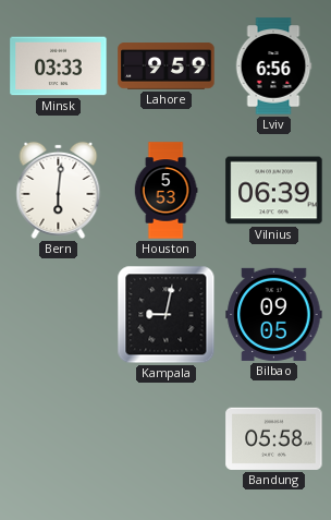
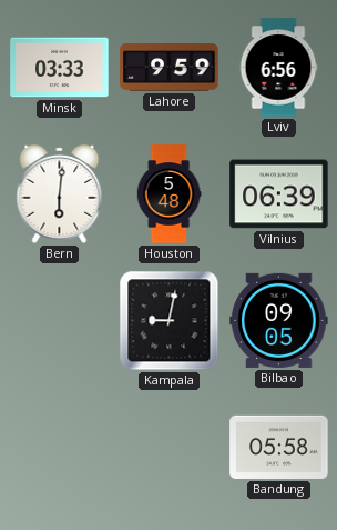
Houston: 5:53 -> 5:48
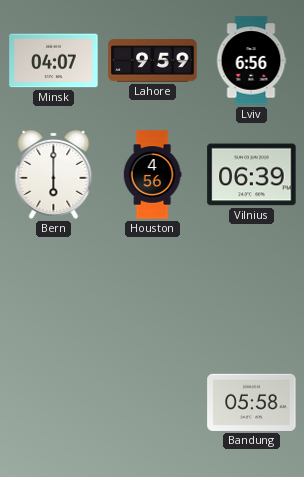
Minsk: 03:33 -> 04:07
Bern: 6:01 -> 6:00
Houston: 5:48 -> 4:56
Kampala: 9:02 -> none
Bilbao: 09:05 -> none
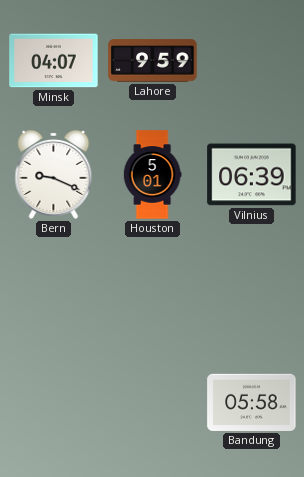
Lviv: 6:56 -> none
Bern: 6:00 -> 9:19
Houston: 4:56 -> 5:01
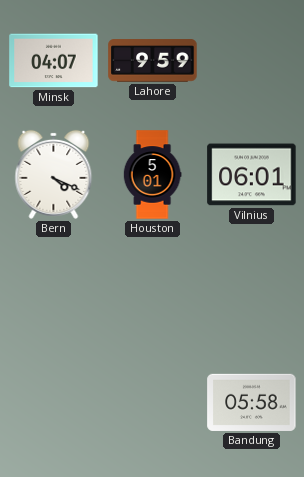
Bern: 9:19 -> 4:19
Vilnius: 06:39 -> 06:01
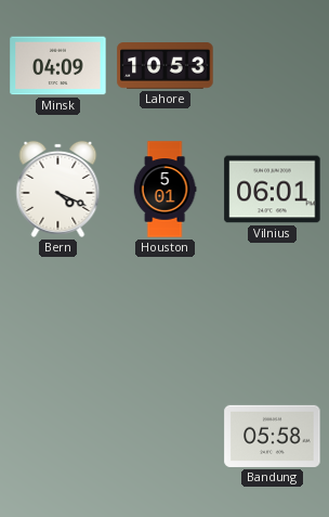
Minsk: 04:07 -> 04:09
Lahore: 9:59 -> 10:53
